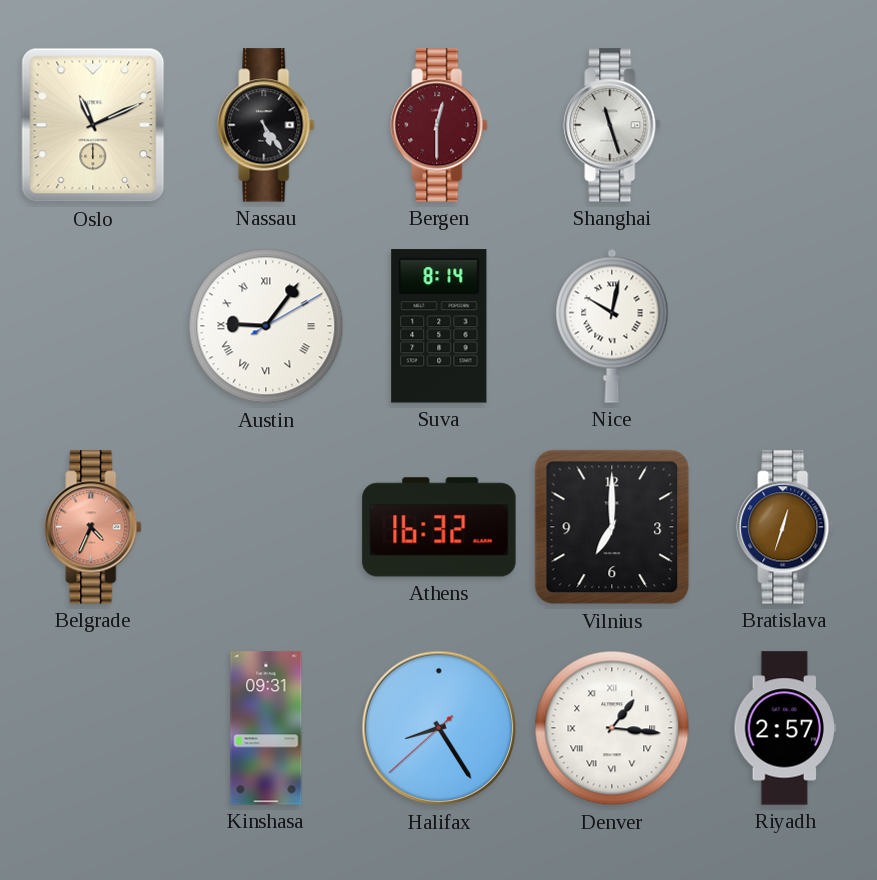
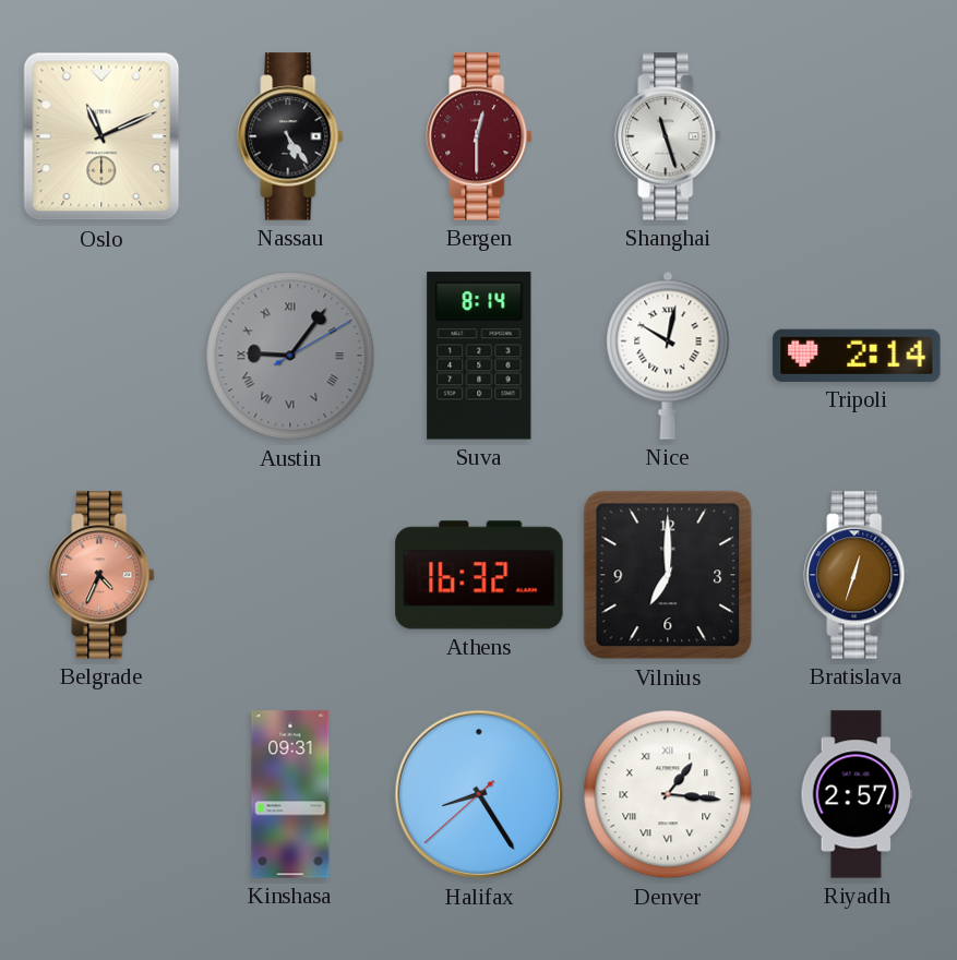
Austin dial: white -> grey
Tripoli: none -> 2:14
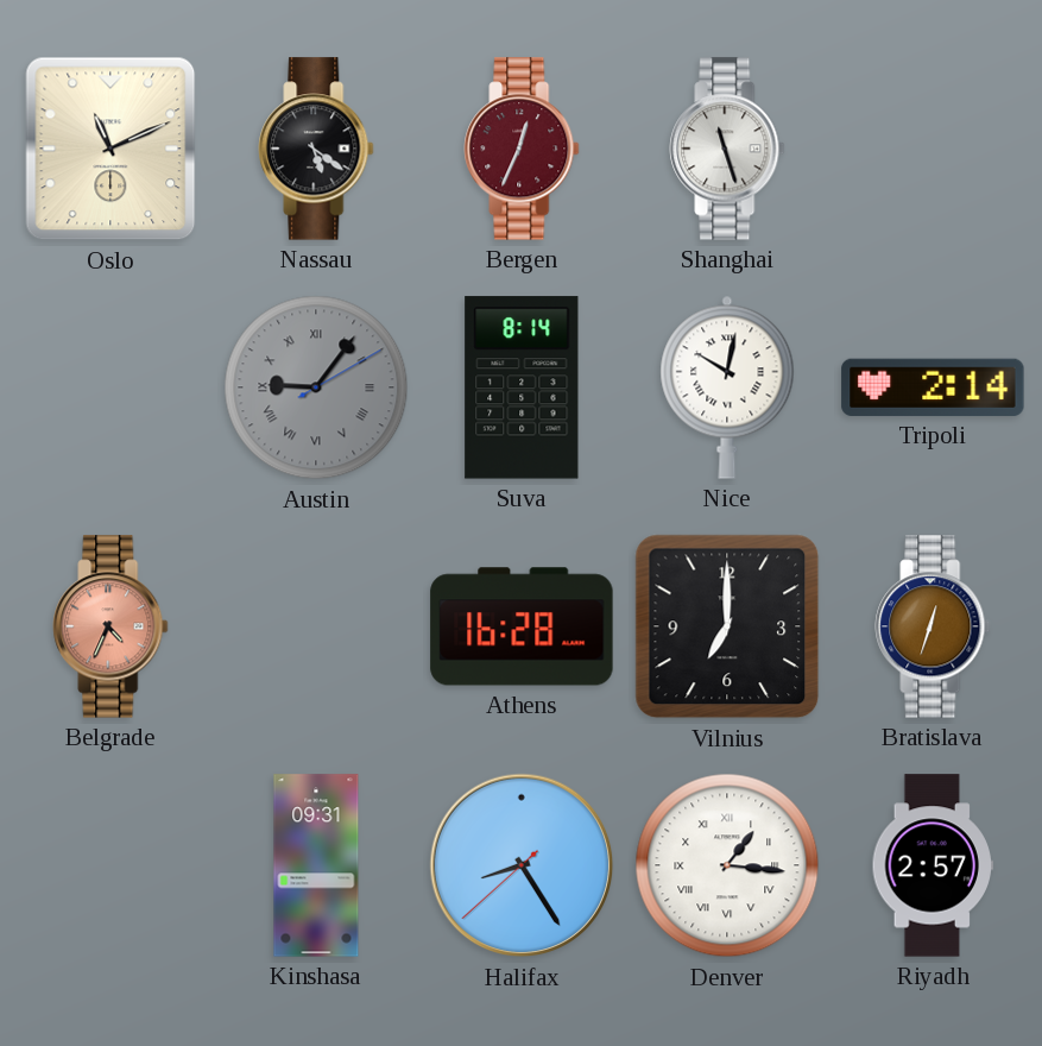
Nassau: 5:24 -> 5:21
Bergen: 12:30 -> 12:34
Athens: 16:32 -> 16:28
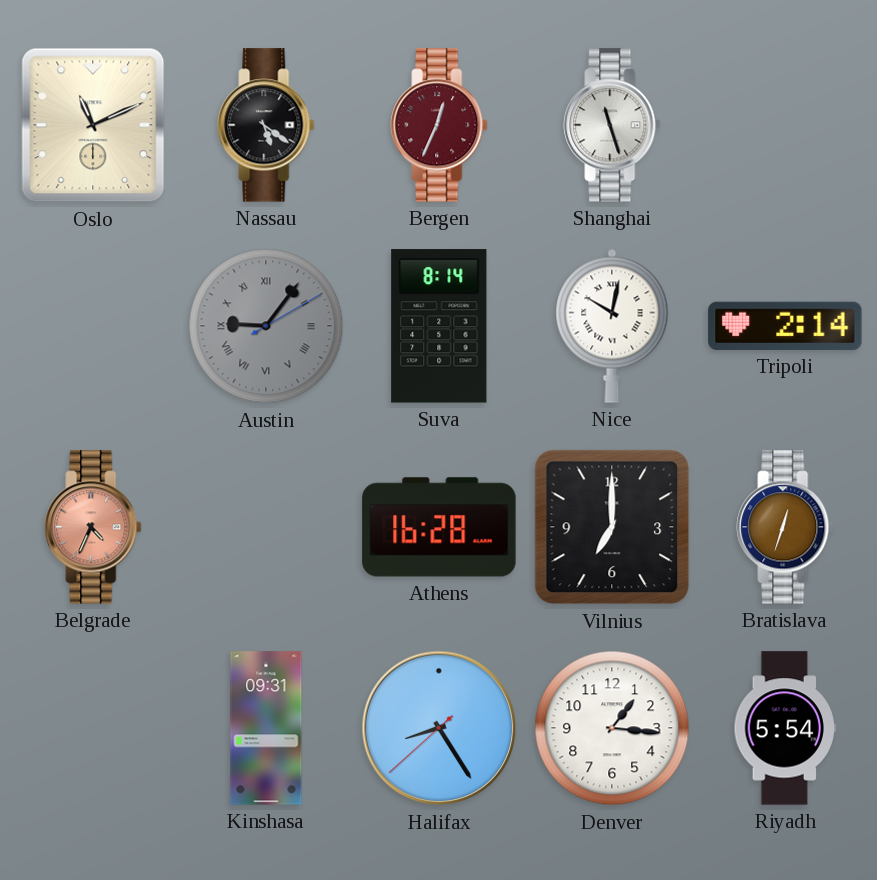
Denver numerals: Roman -> Arabic
Riyadh: 2:57 -> 5:54
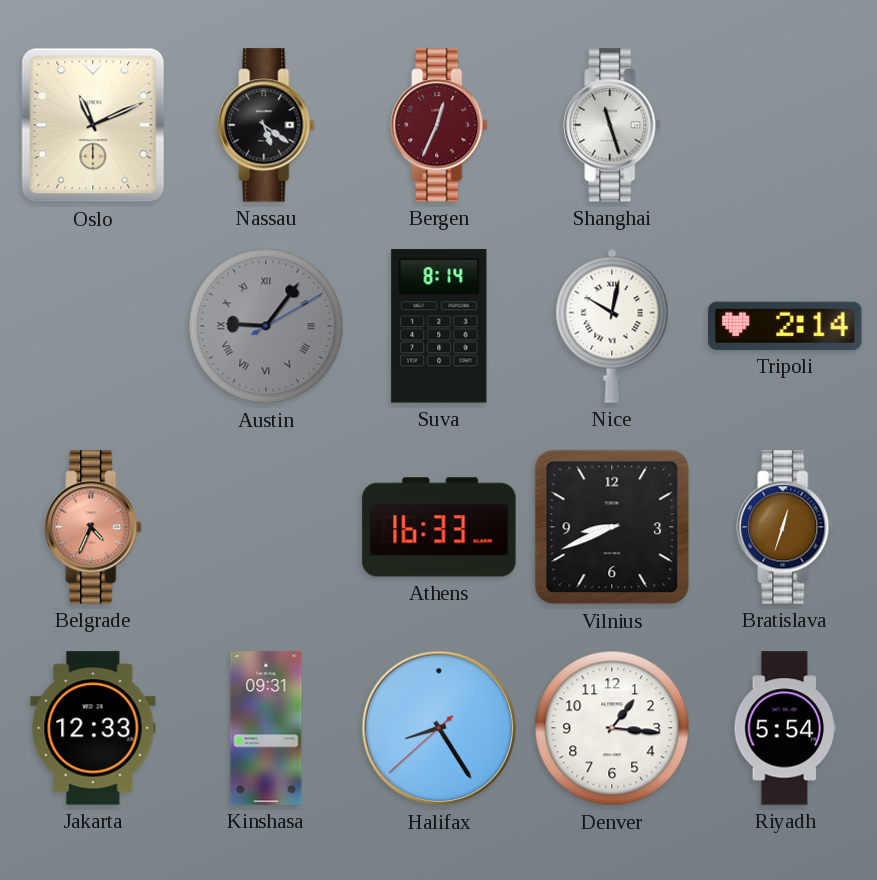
Athens: 16:28 -> 16:33
Vilnius: 7:00 -> 8:41
Jakarta: none -> 12:33
